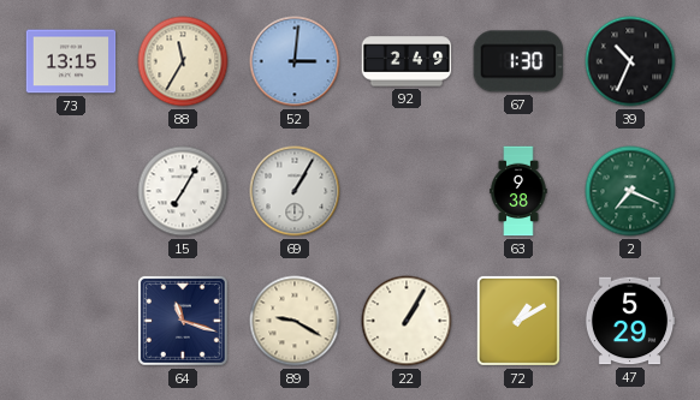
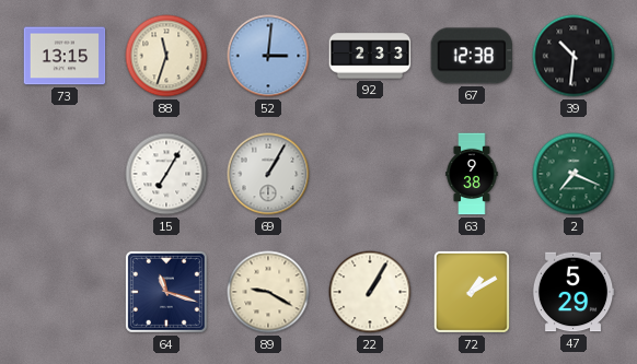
88: 11:35 -> 11:33
92: 2:49 -> 2:33
67: 1:30 -> 12:38
39: 10:34 -> 10:31
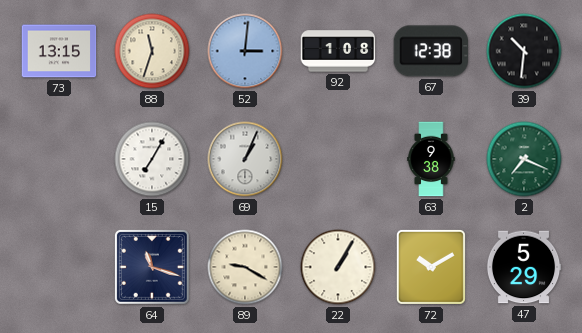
92: 2:33 -> 1:08
69: 1:05 -> 1:04
72: 1:10 -> 10:10
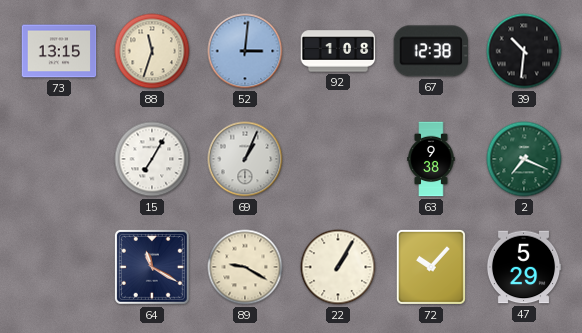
64: 11:18 -> 11:20
72: 10:10 -> 10:07
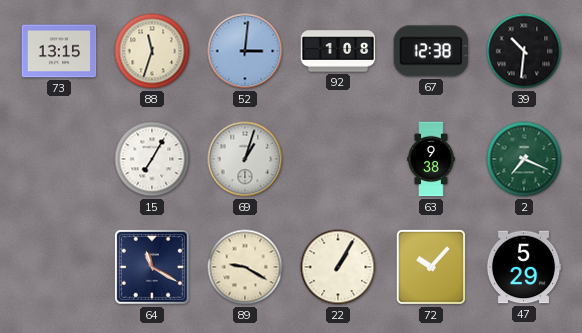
69: 1:04 -> 1:03
